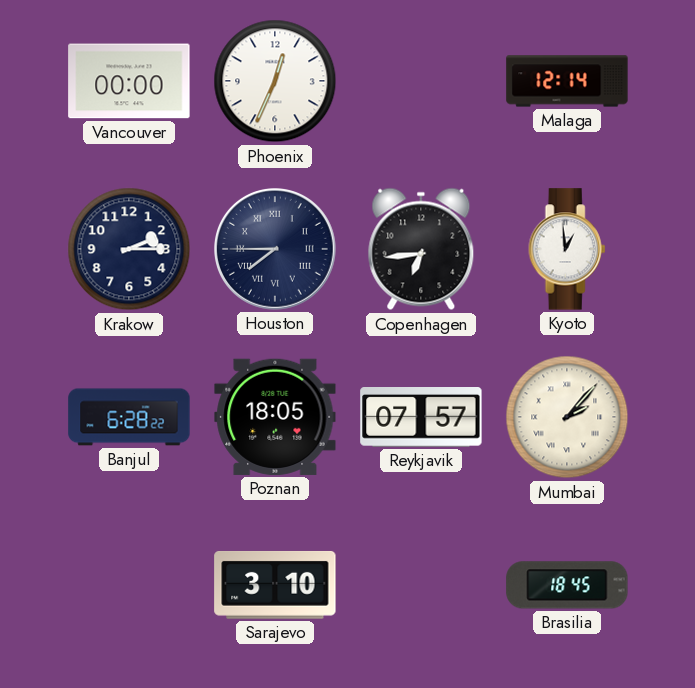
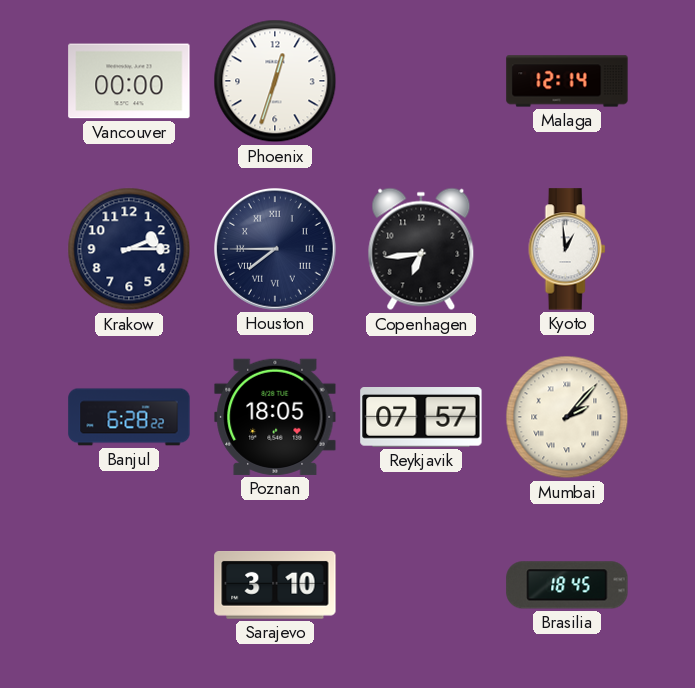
Phoenix: 12:34 -> 12:33
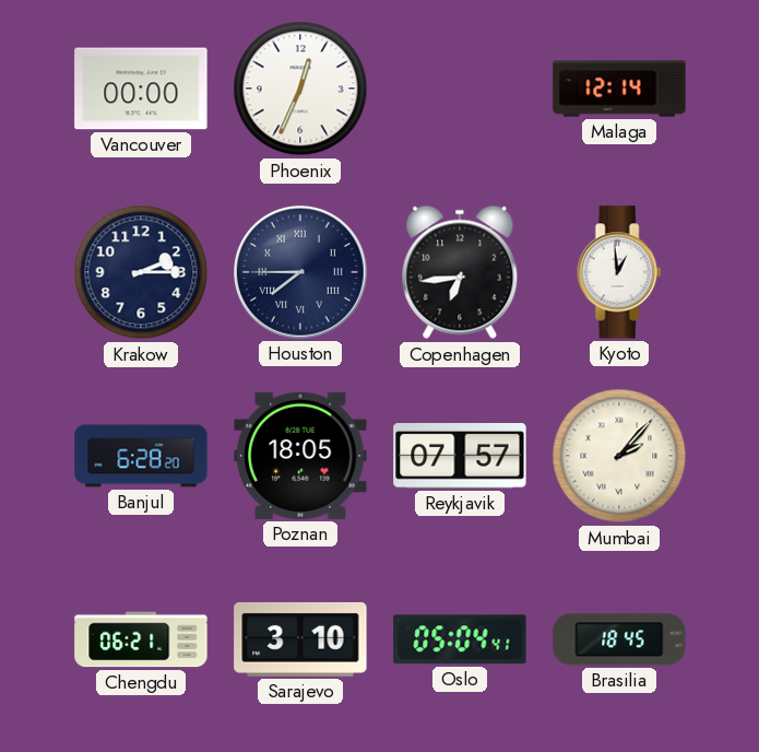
Phoenix: 12:33 -> 12:34
Banjul: 6:28:22 -> 6:28:20
Chengdu: none -> 06:21
Oslo: none -> 05:04
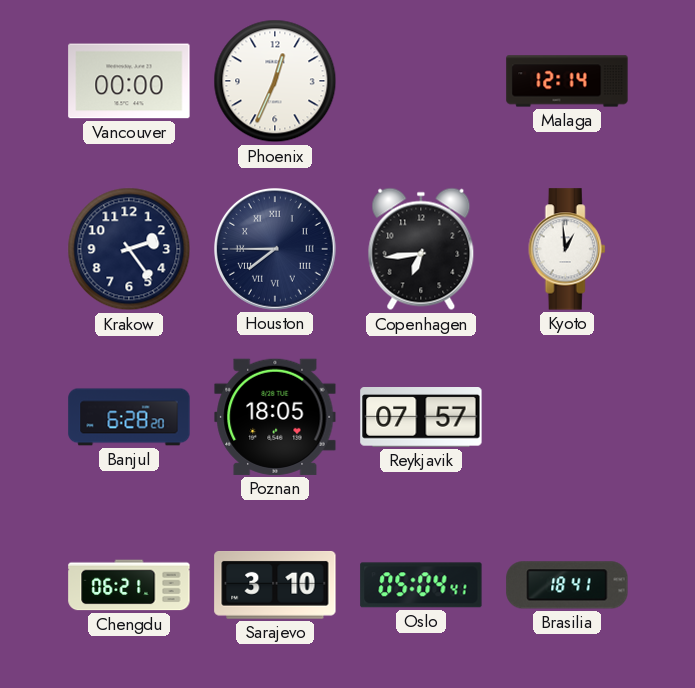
Krakow: 2:15 -> 2:24
Mumbai: 2:07 -> none
Brasilia: 18:45 -> 18:41
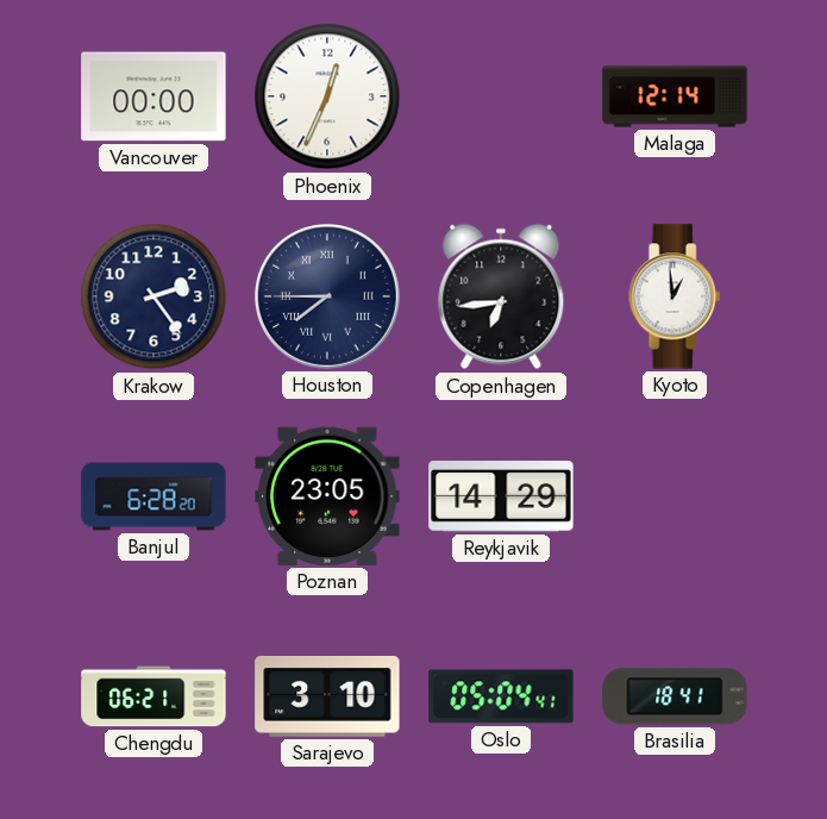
Poznan: 18:05 -> 23:05
Reykjavik: 07:57 -> 14:29
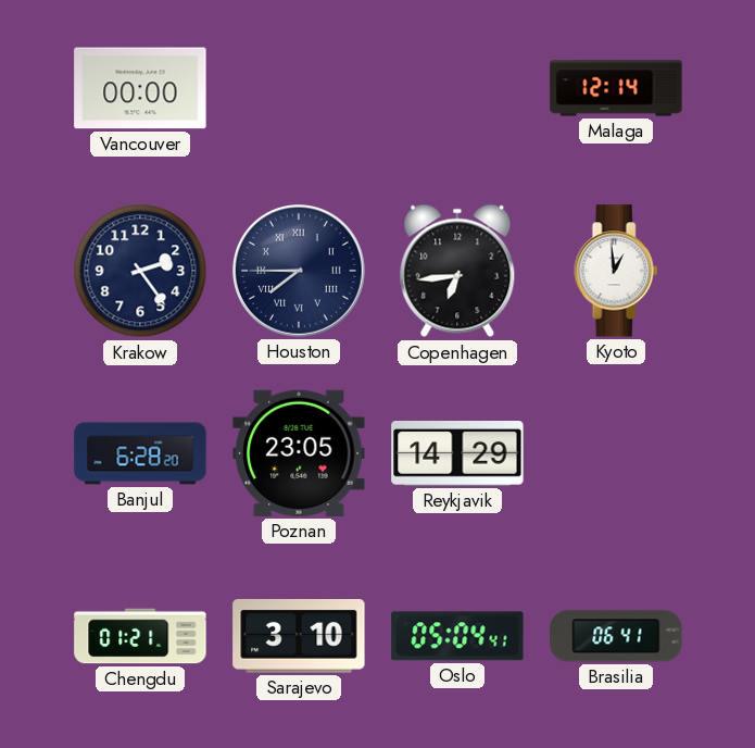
Phoenix: 12:34 -> none
Chengdu: 06:21 -> 01:21
Brasilia: 18:41 -> 06:41
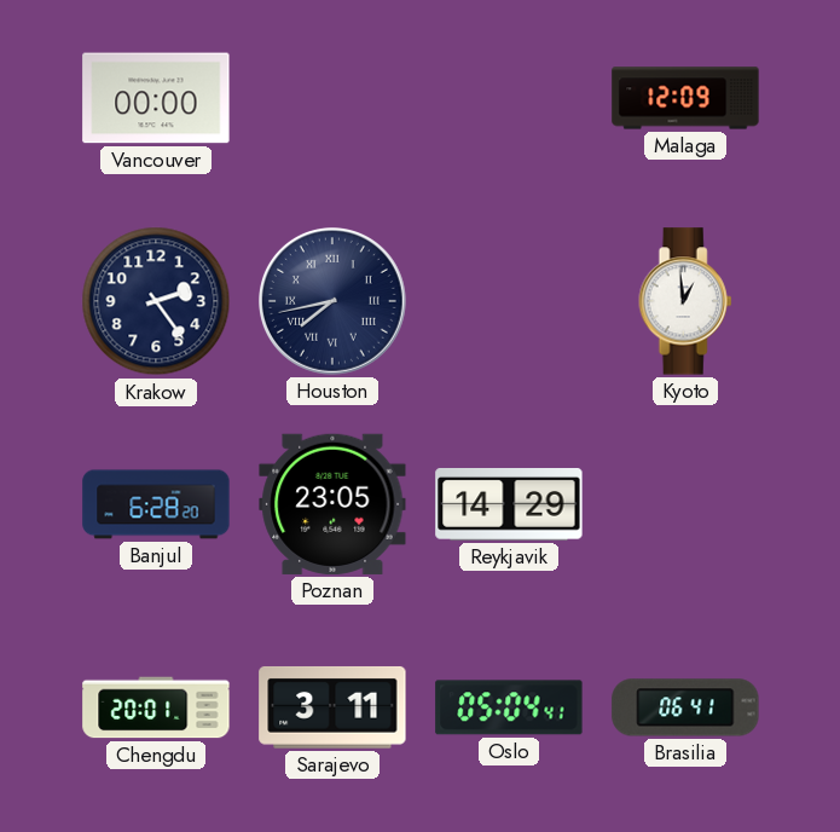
Malaga: 12:14 -> 12:09
Houston: 7:45 -> 7:43
Copenhagen: 6:44 -> none
Chengdu: 01:21 -> 20:01
Sarajevo: 3:10 -> 3:11
